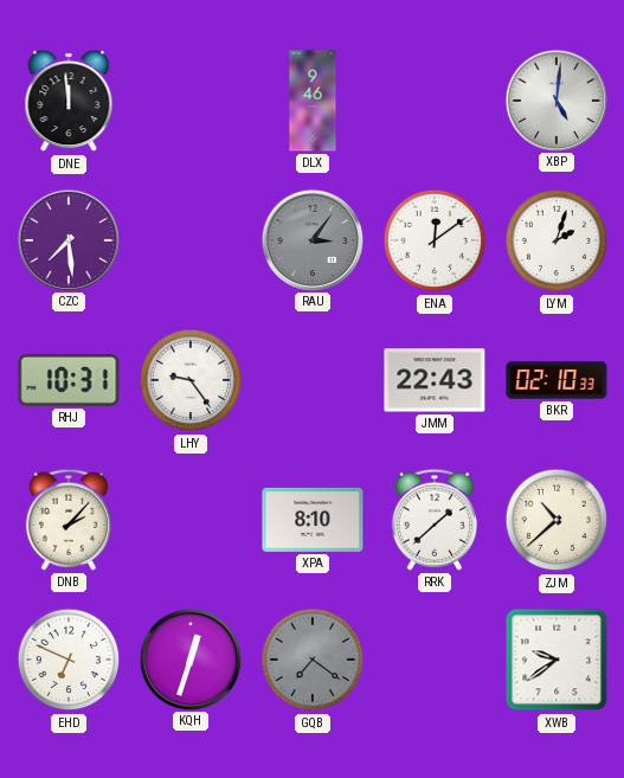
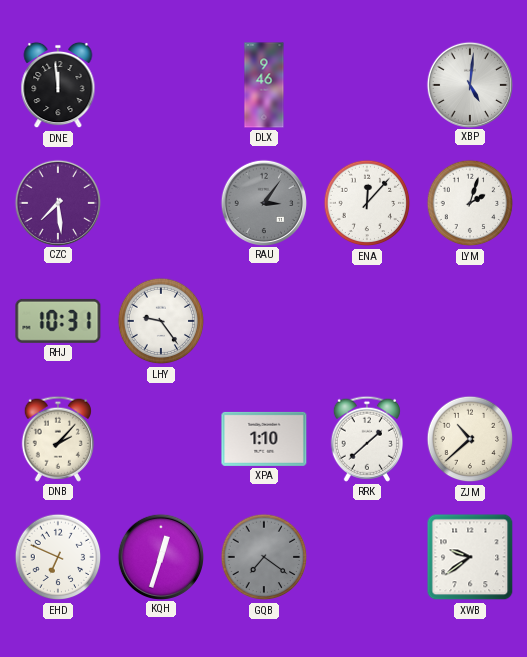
ENA: 12:09 -> 12:07
JMM: 22:43 -> none
BKR: 02:10 -> none
XPA: 8:10 -> 1:10
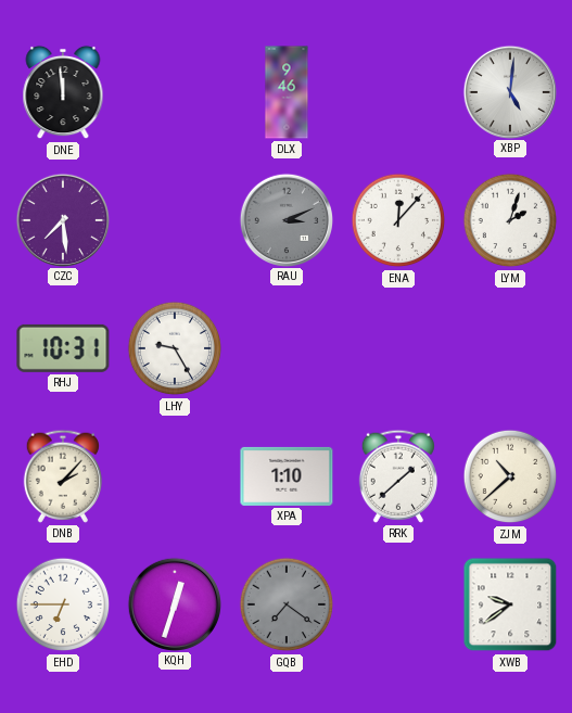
RAU: 3:06 -> 3:11
LHY: 9:24 -> 9:25
EHD: 6:49 -> 6:45
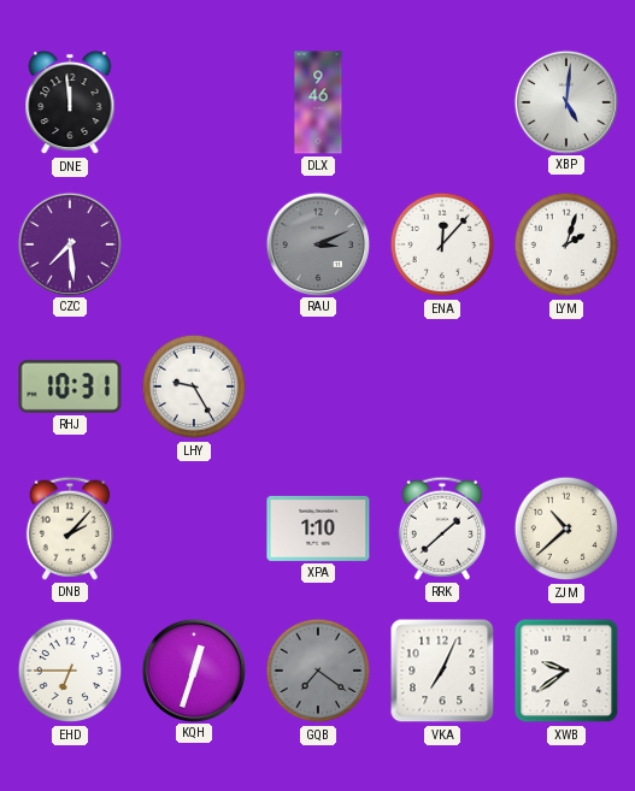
VKA: none -> 7:04
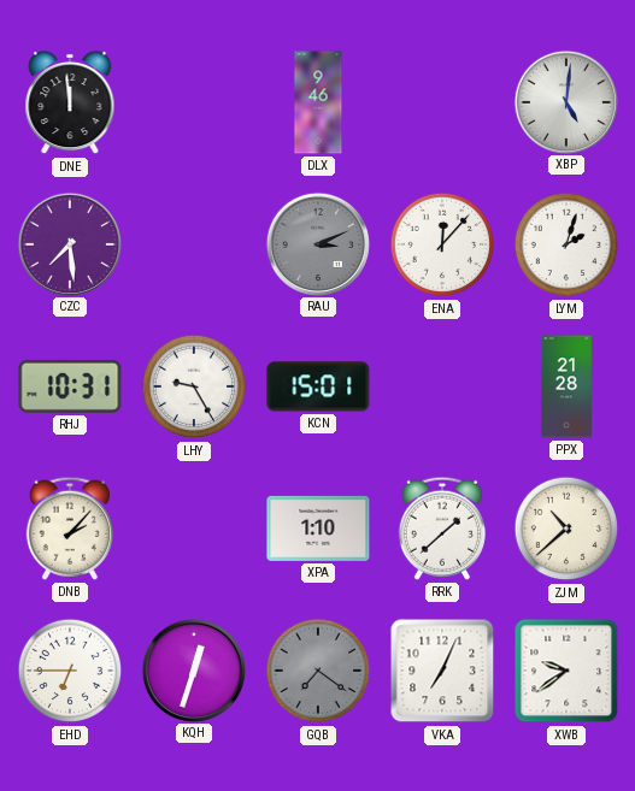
KCN: none -> 15:01
PPX: none -> 21:28
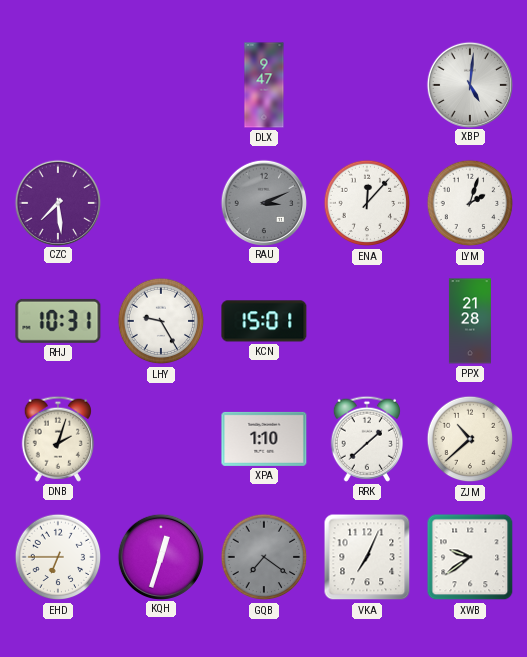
DNE: 11:59 -> none
DLX: 9:46 -> 9:47
DNB: 2:07 -> 2:03
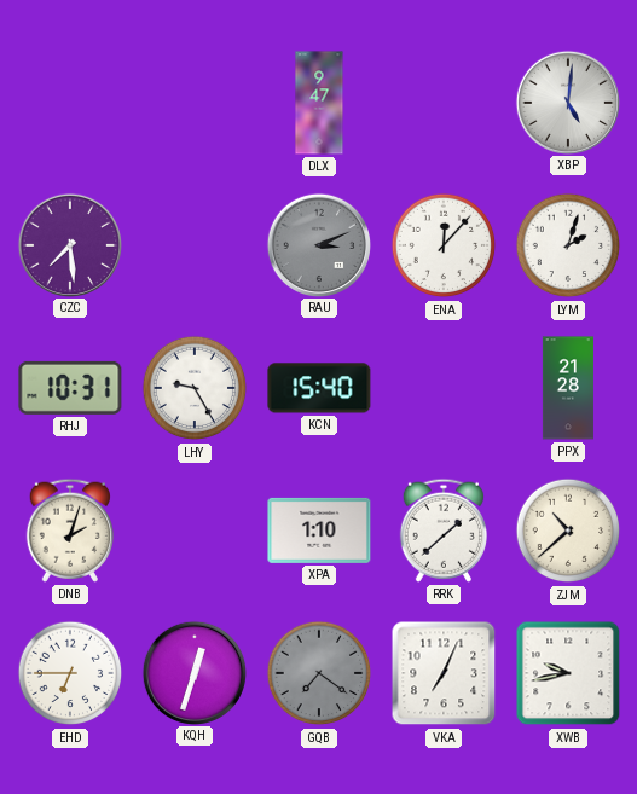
KCN: 15:01 -> 15:40
XWB: 9:39 -> 9:43
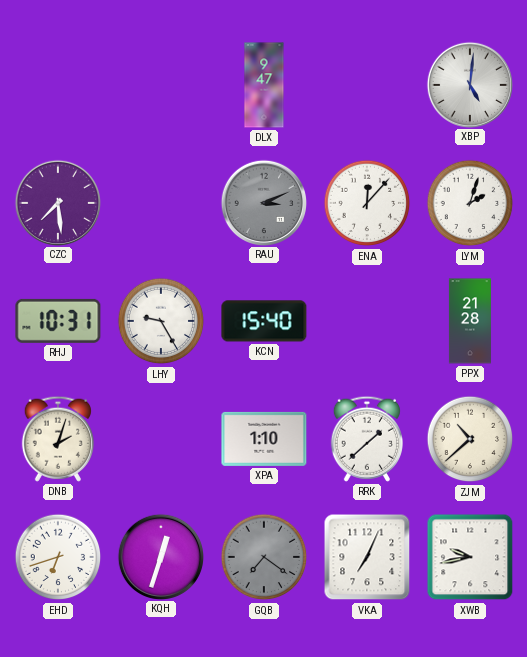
EHD: 6:45 -> 6:42
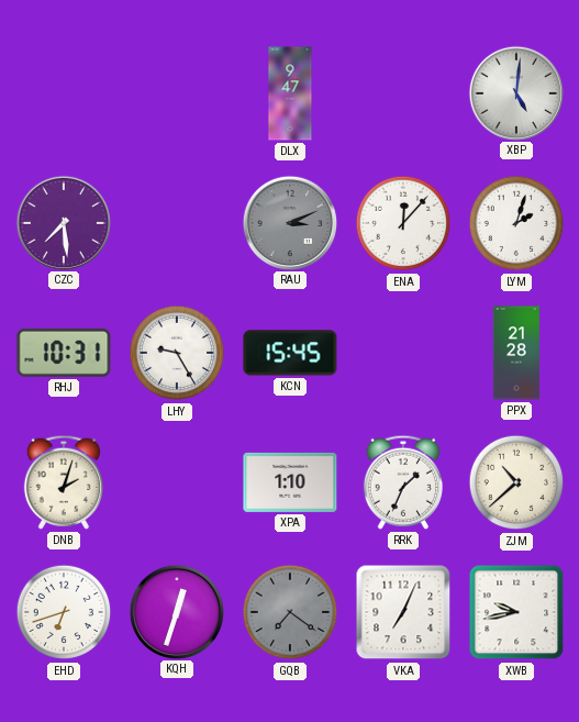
KCN: 15:40 -> 15:45
RRK: 1:38 -> 1:34
